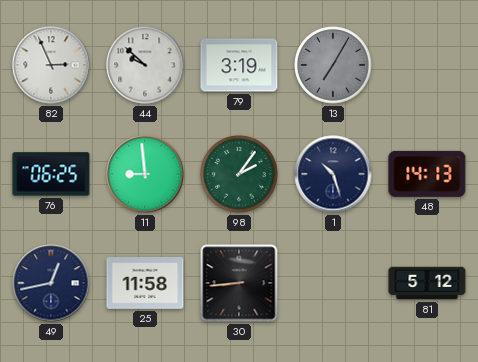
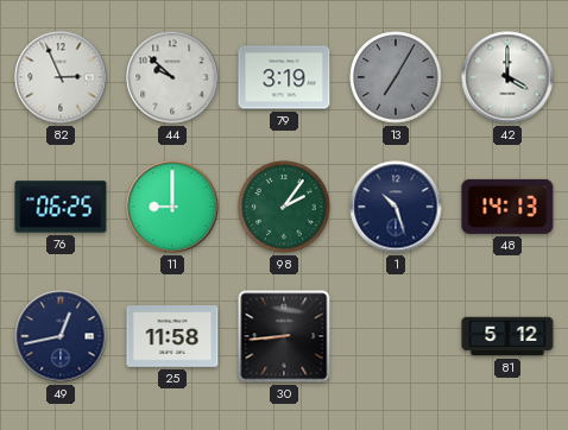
42: none -> 4:00
11: 8:59 -> 9:00
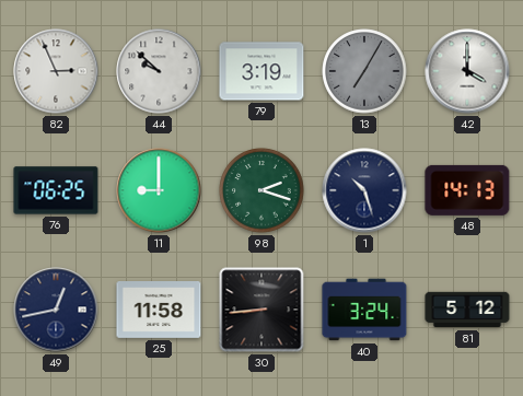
98: 2:06 -> 2:18
40: none -> 3:24
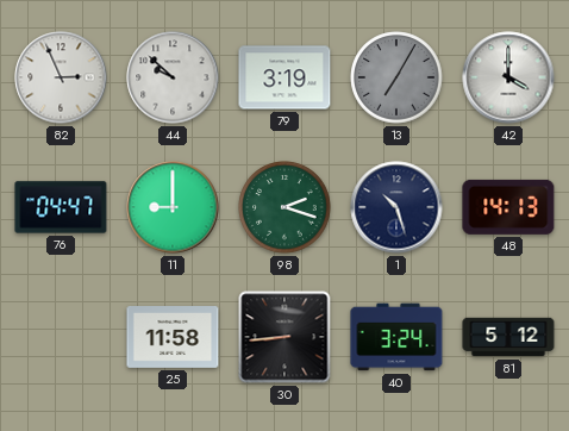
76: 06:25 -> 04:47
49: 12:43 -> none
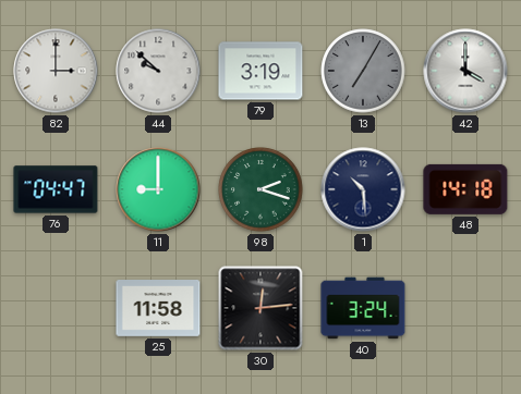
82: 2:56 -> 3:00
1: 10:27 -> 10:29
48: 14:13 -> 14:18
30: 8:44 -> 12:14
81: 5:12 -> none
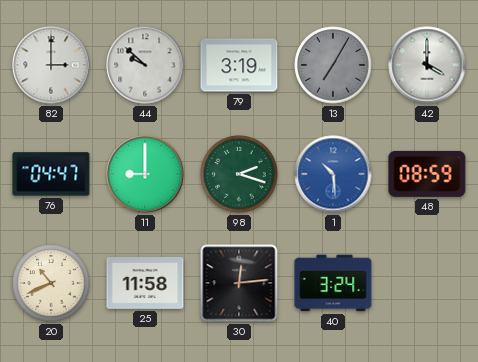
1 dial: navy -> blue
48: 14:18 -> 08:59
20: none -> 10:41
